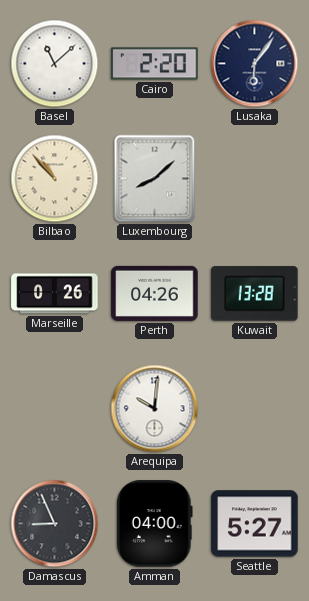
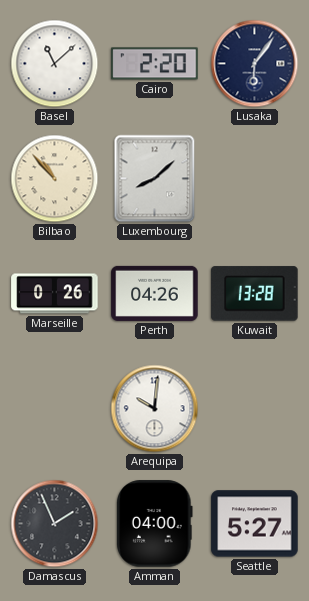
Damascus: 8:56 -> 1:56
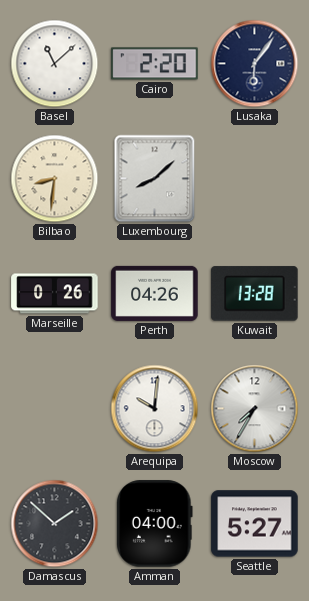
Bilbao: 10:53 -> 8:31
Moscow: none -> 7:35
Damascus: 1:56 -> 1:52
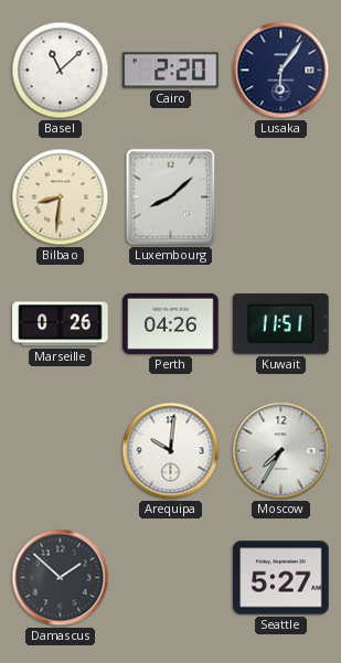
Kuwait: 13:28 -> 11:51
Amman: 04:00 -> none
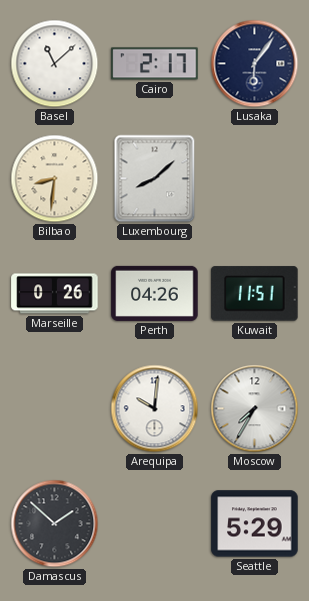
Cairo: 2:20 -> 2:17
Seattle: 5:27 -> 5:29
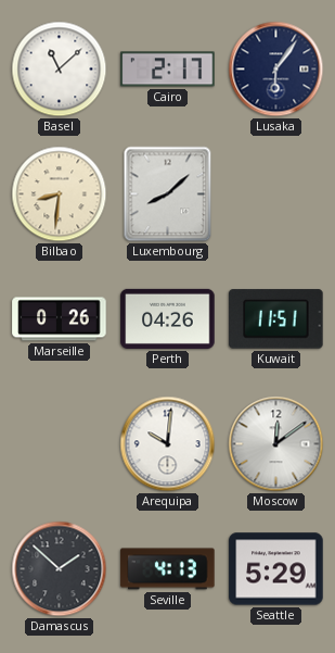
Moscow: 7:35 -> 12:09
Seville: none -> 4:13
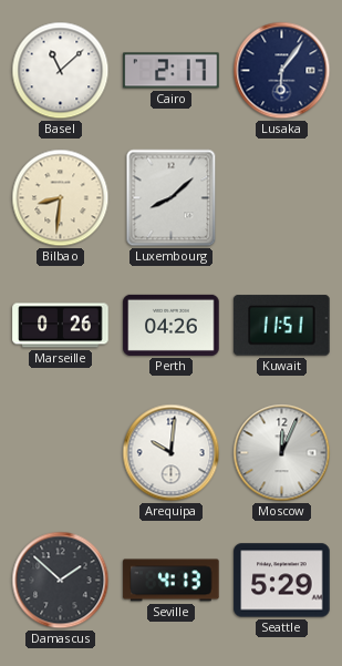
Moscow: 12:09 -> 12:04
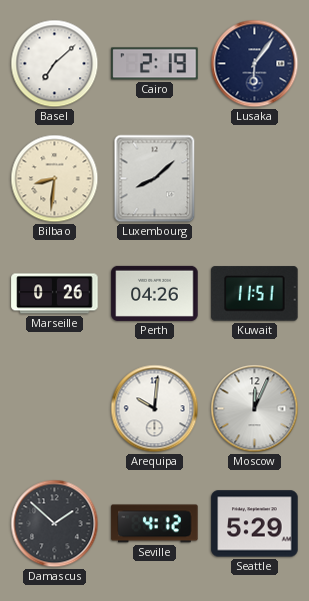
Basel: 11:08 -> 7:08
Cairo: 2:17 -> 2:19
Seville: 4:13 -> 4:12
